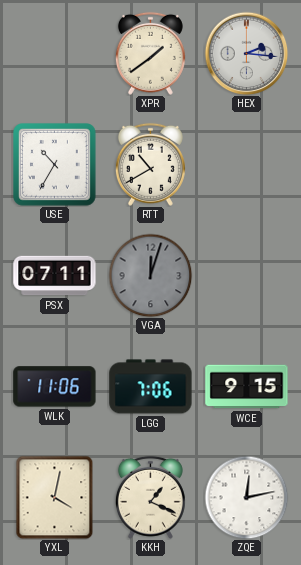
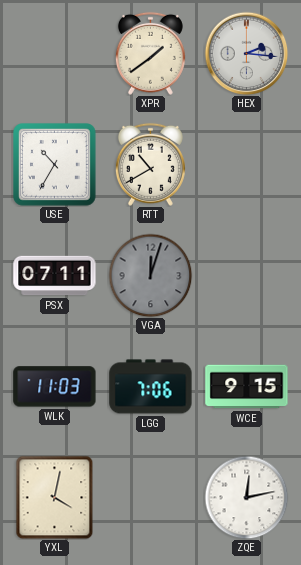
WLK: 11:06 -> 11:03
KKH: 1:19 -> none
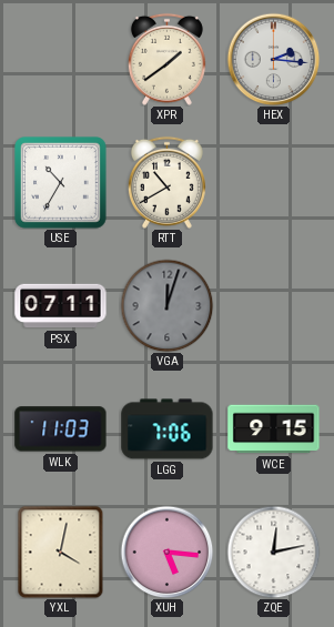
XUH: none -> 5:16
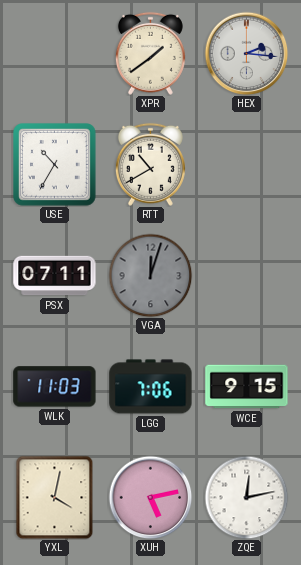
XUH: 5:16 -> 5:13
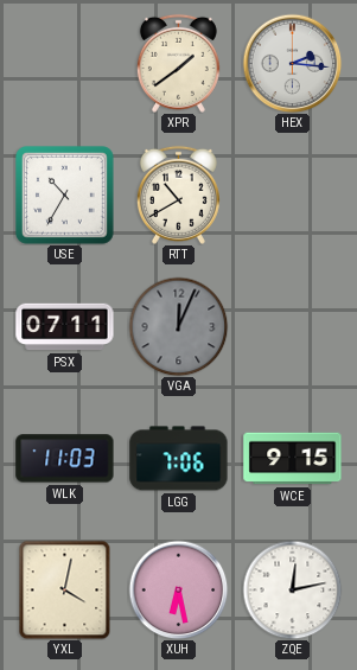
VGA: 12:03 -> 12:04
XUH: 5:13 -> 6:28
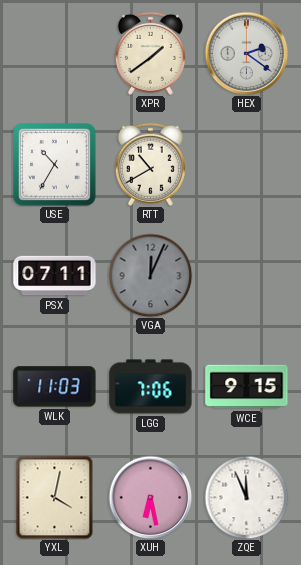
HEX: 2:16 -> 2:21
ZQE: 12:13 -> 11:56
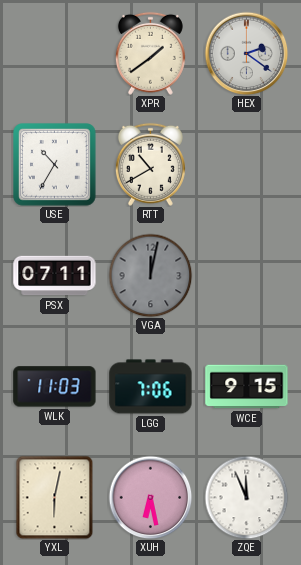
VGA: 12:04 -> 12:02
YXL: 4:02 -> 6:02
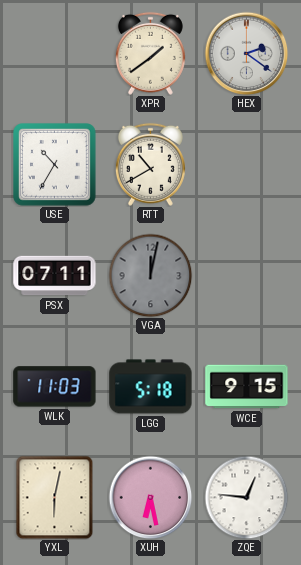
LGG: 7:06 -> 5:18
ZQE: 11:56 -> 12:46
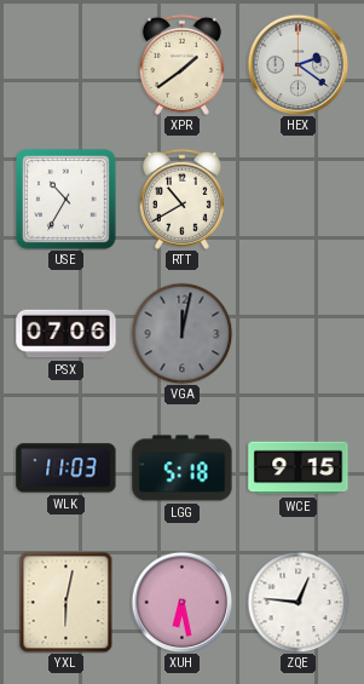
PSX: 07:11 -> 07:06
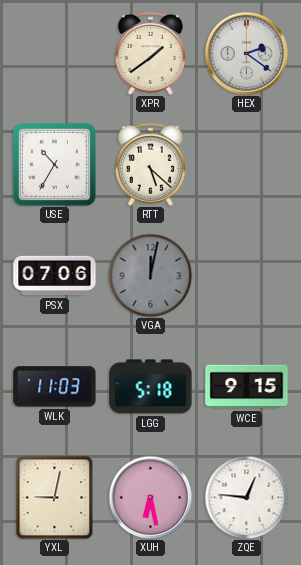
RTT: 10:40 -> 5:22
YXL: 6:02 -> 9:02
